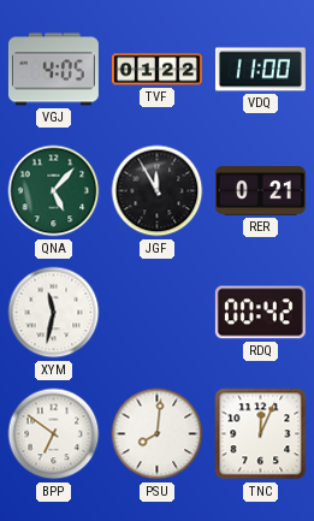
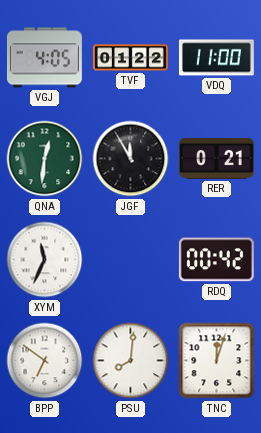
QNA: 5:07 -> 12:31
XYM: 11:32 -> 11:34
TNC: 12:04 -> 12:03
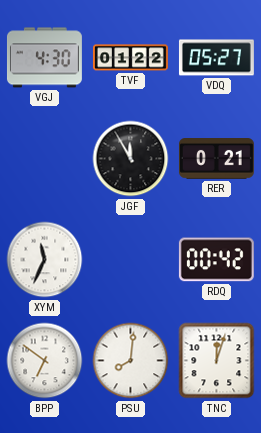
VGJ: 4:05 -> 4:30
VDQ: 11:00 -> 05:27
QNA: 12:31 -> none
